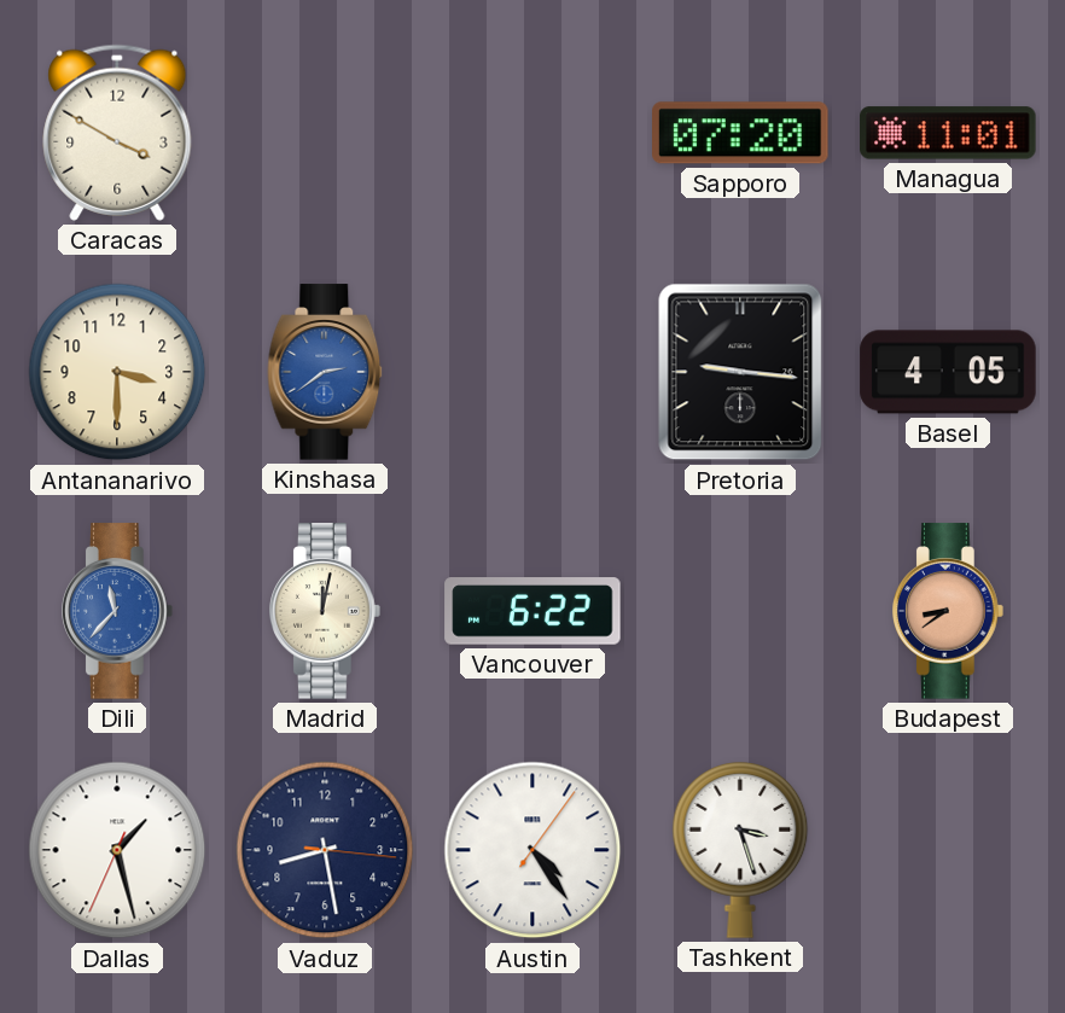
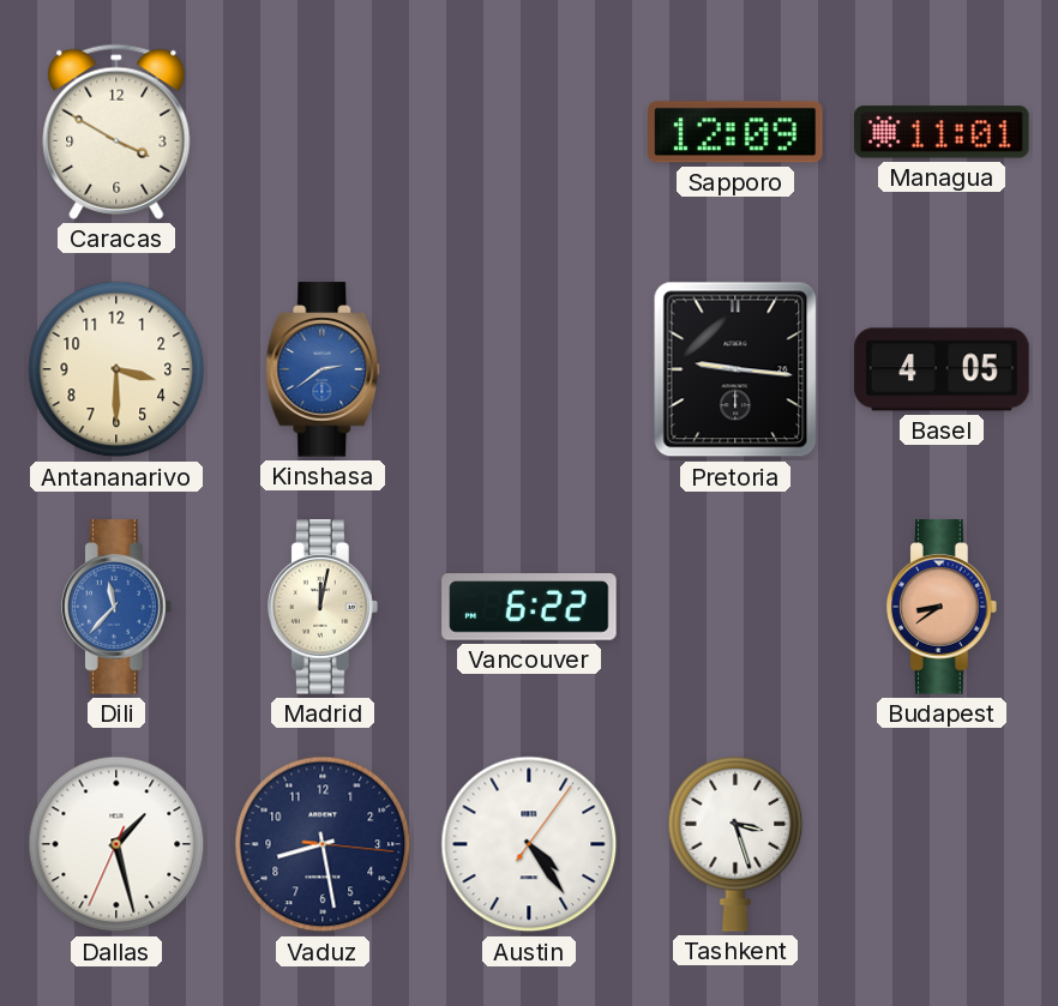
Sapporo: 07:20 -> 12:09
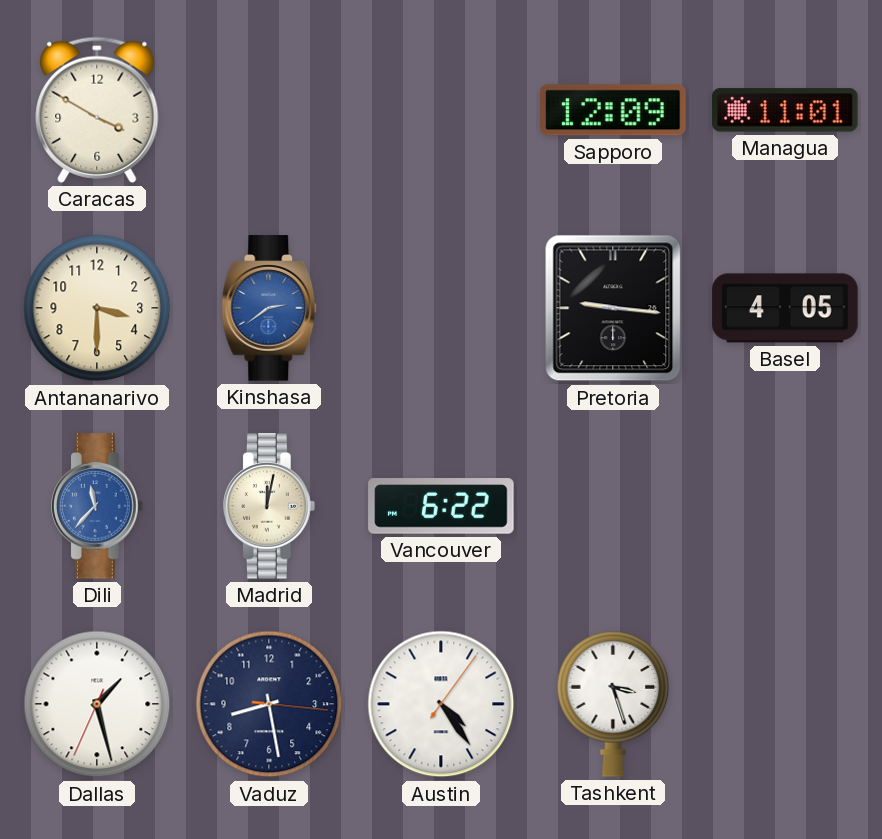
Budapest: 8:39 -> none
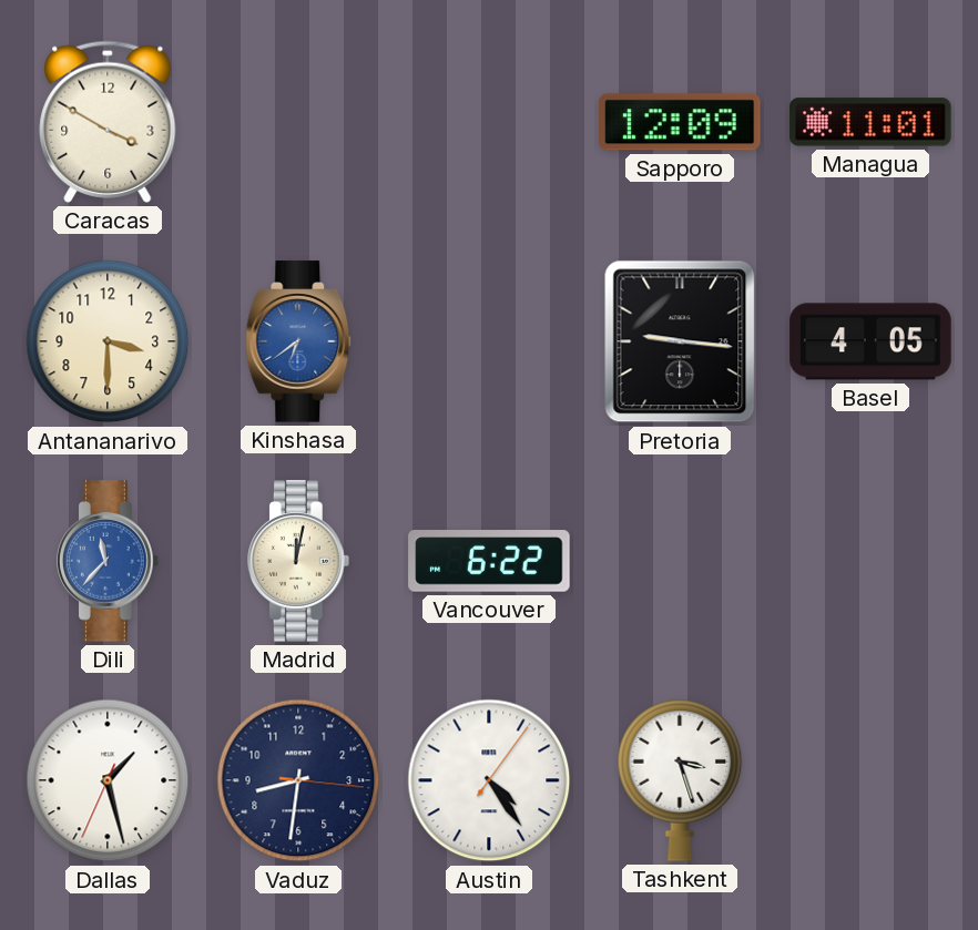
Kinshasa: 2:39 -> 6:39
Vaduz: 8:28 -> 8:31
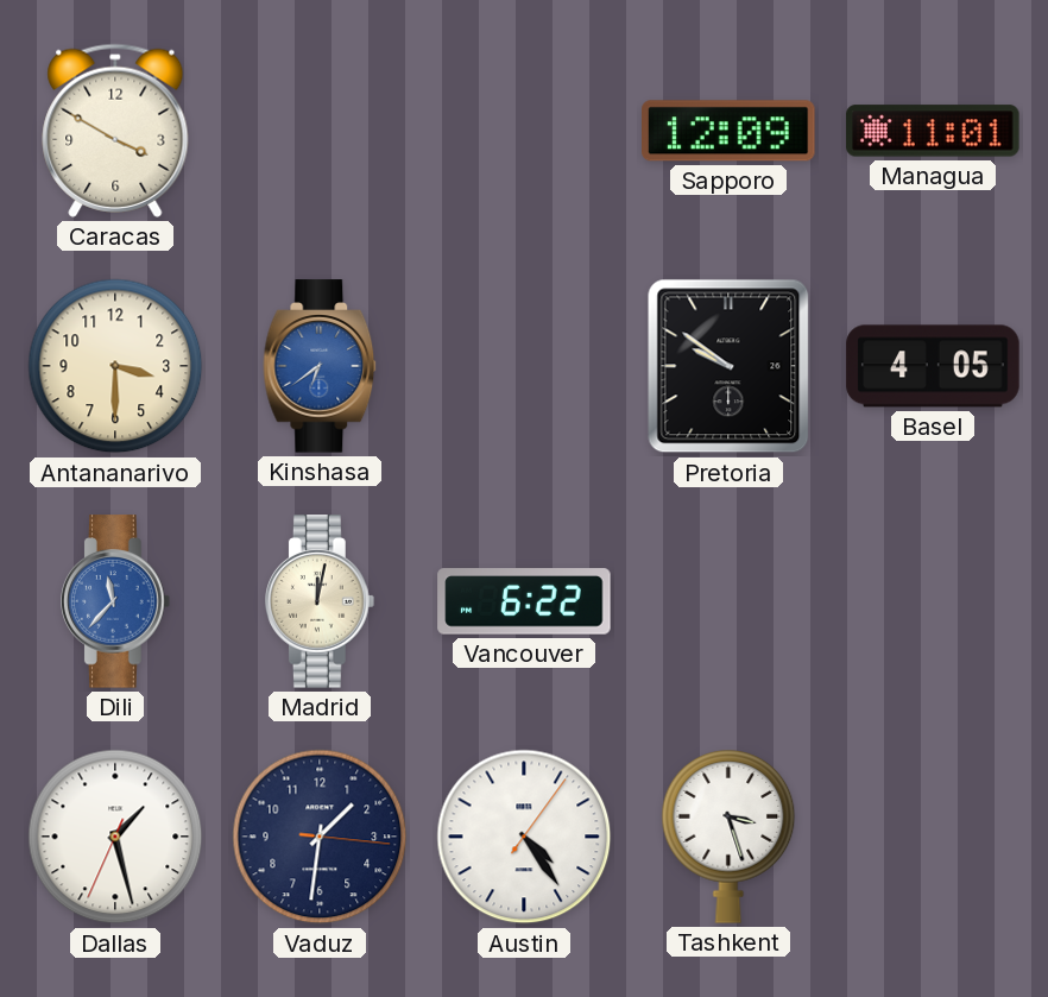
Pretoria: 9:16 -> 9:51
Vaduz: 8:31 -> 1:31
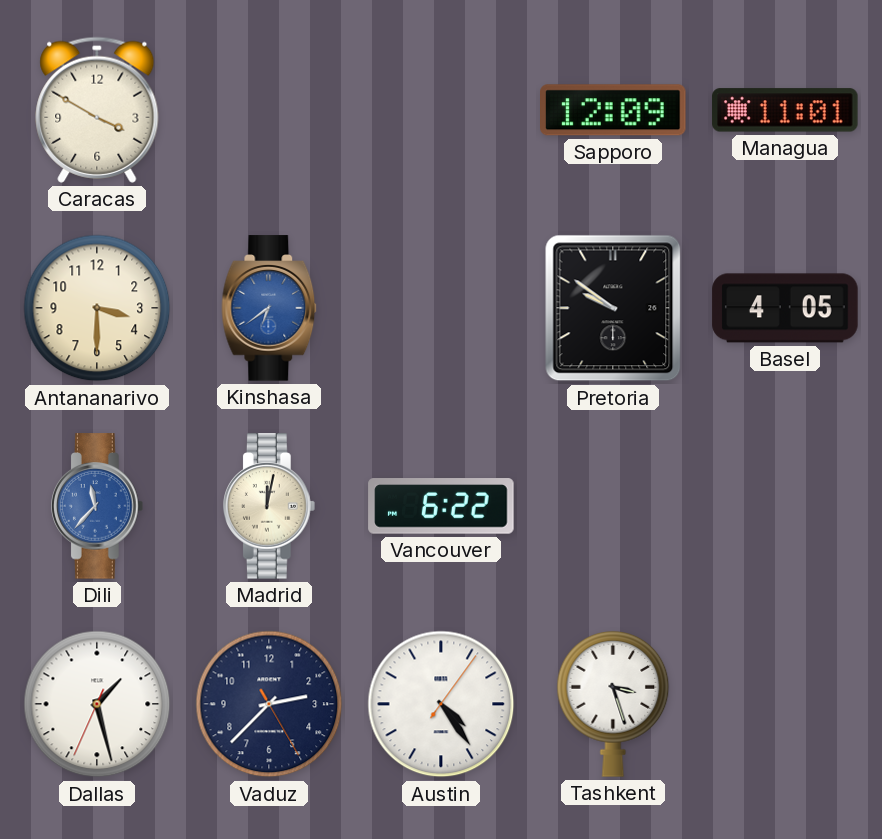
Vaduz: 1:31 -> 2:37
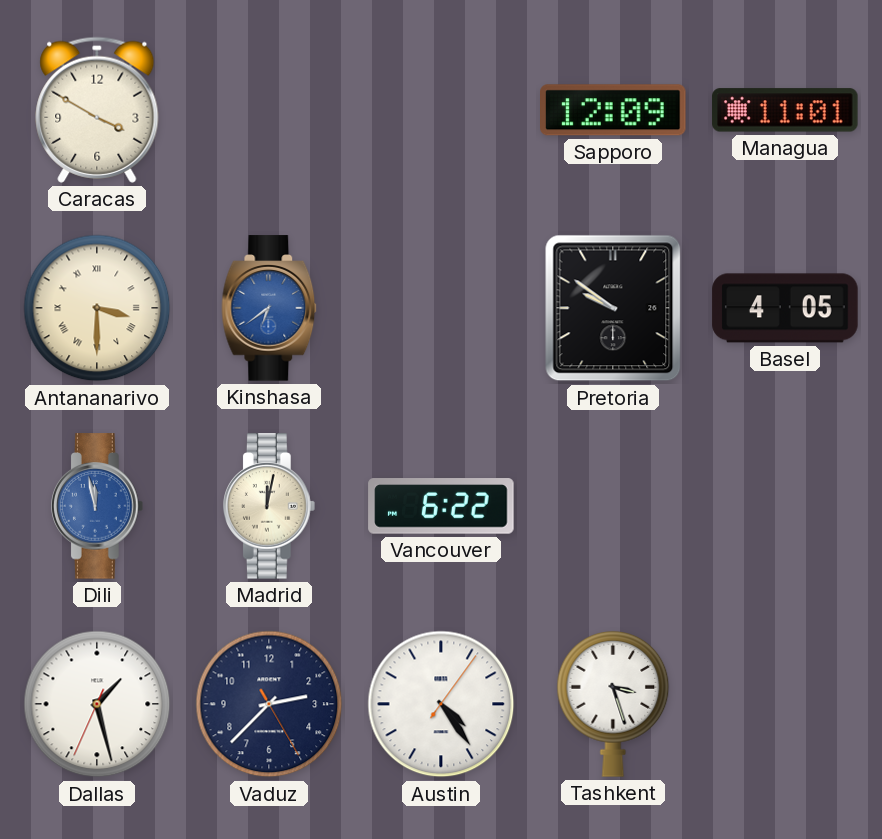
Antananarivo numerals: Arabic -> Roman
Dili: 11:37 -> 11:58
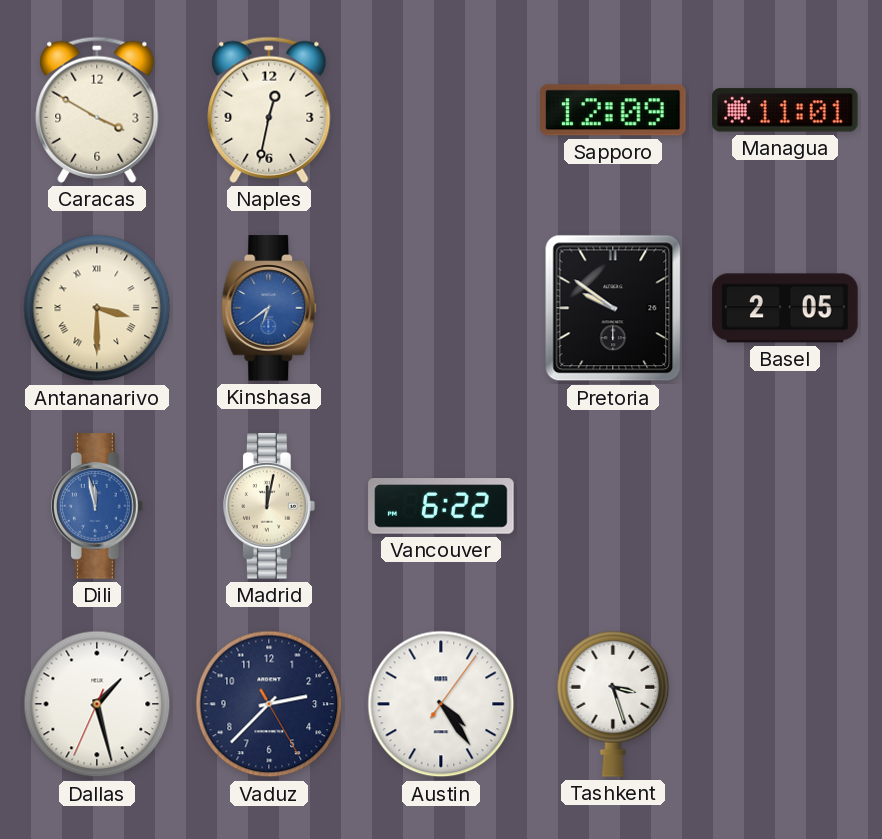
Naples: none -> 12:32
Basel: 4:05 -> 2:05
